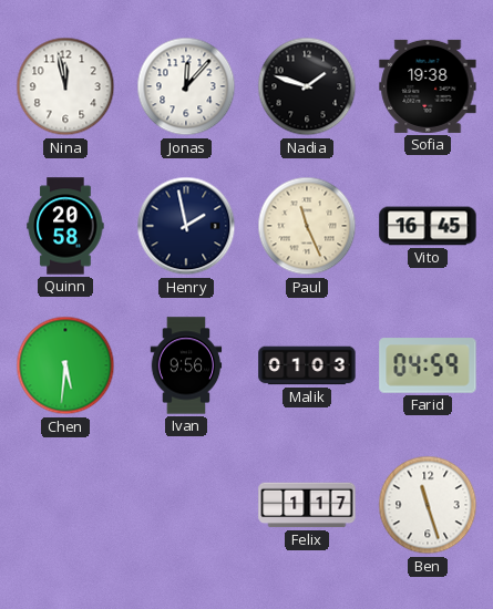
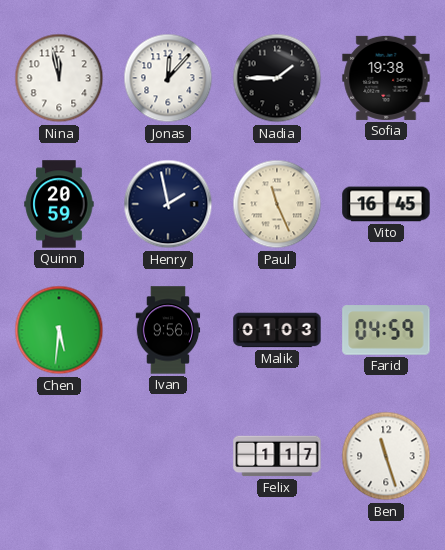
Nadia: 1:48 -> 1:45
Quinn: 20:58 -> 20:59
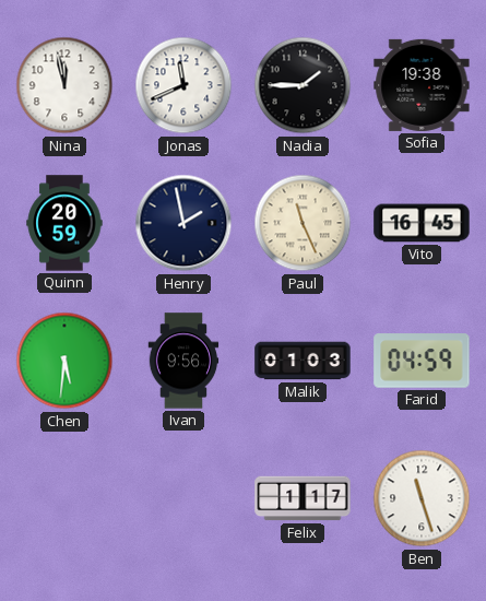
Jonas: 12:07 -> 11:41
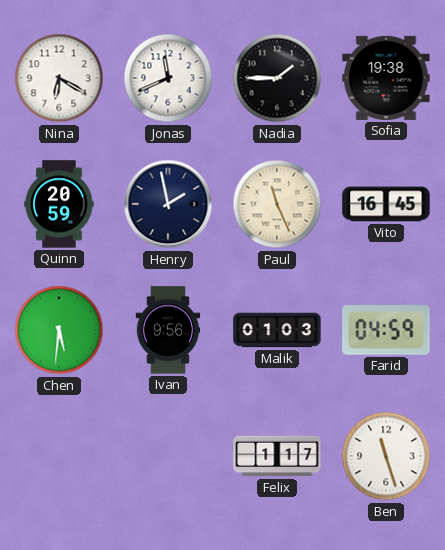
Nina: 11:58 -> 6:20
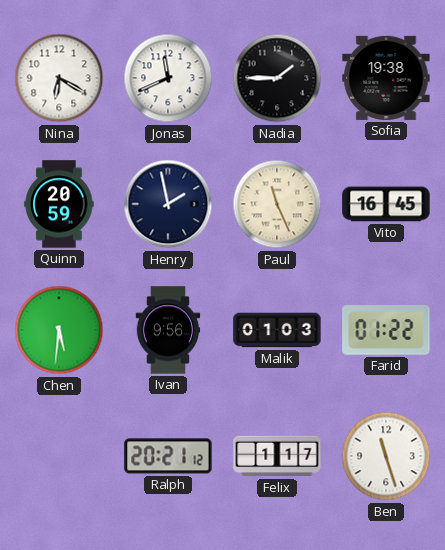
Farid: 04:59 -> 01:22
Ralph: none -> 20:21
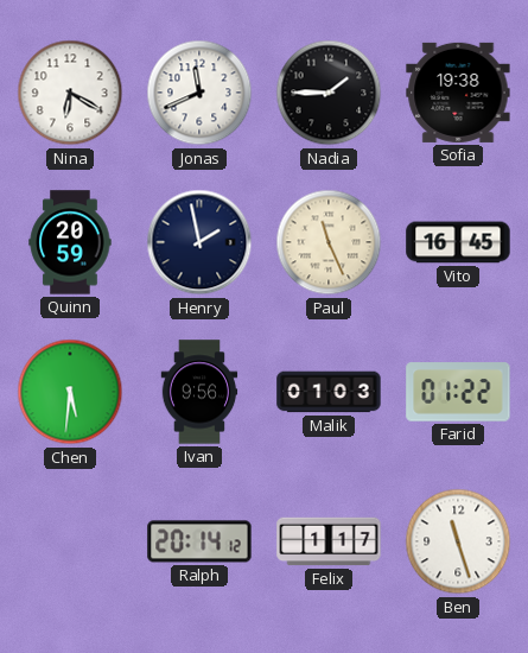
Ralph: 20:21 -> 20:14
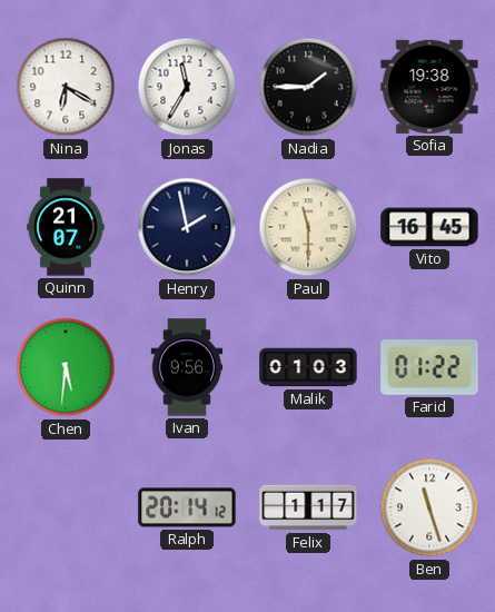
Jonas: 11:41 -> 11:35
Quinn: 20:59 -> 21:07
Paul: 11:26 -> 11:30
